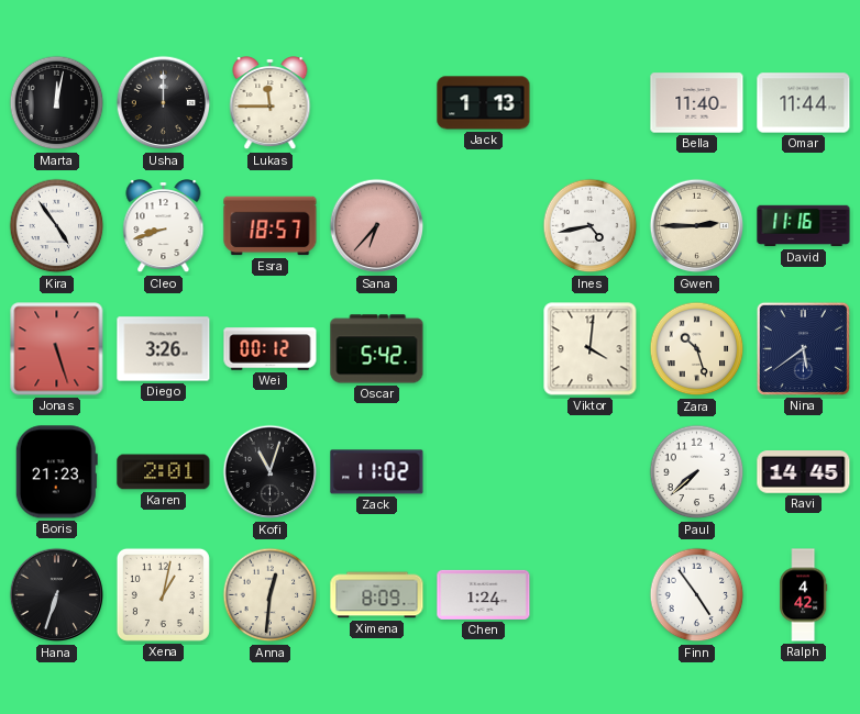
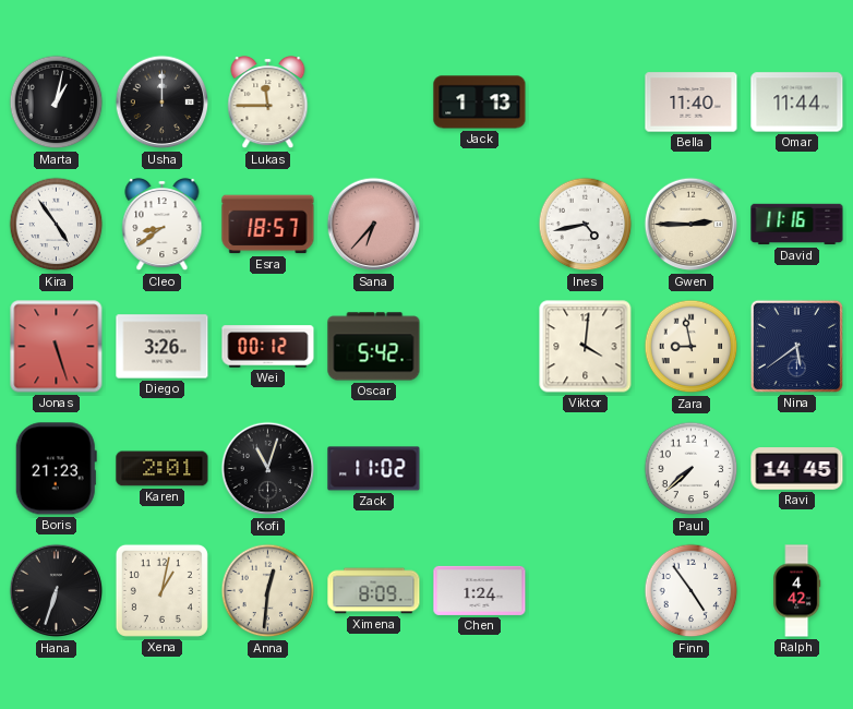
Marta: 12:02 -> 1:02
Cleo: 8:42 -> 8:39
Zara: 10:27 -> 8:58
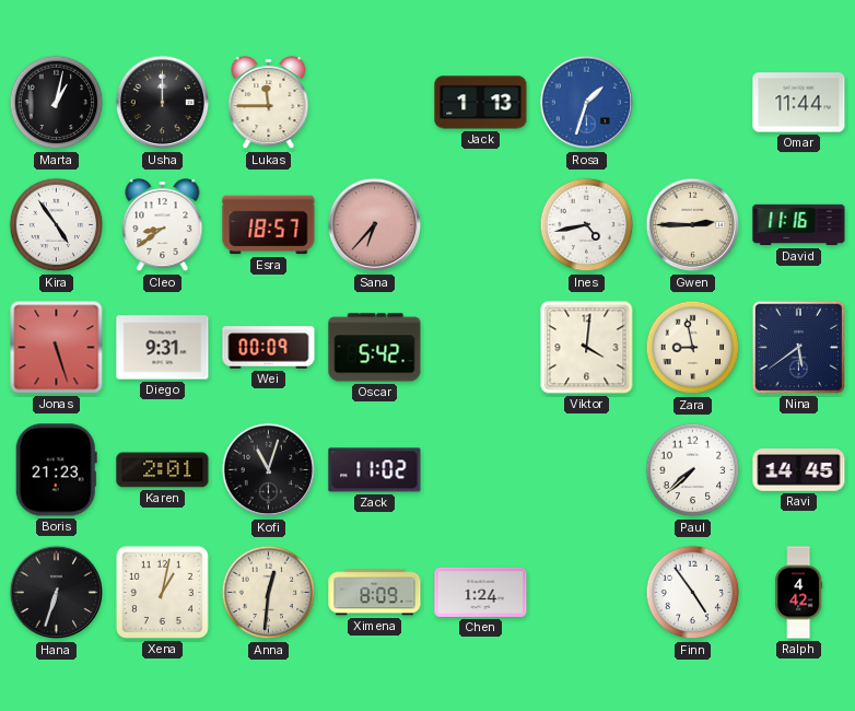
Rosa: none -> 1:33
Bella: 11:40 -> none
Diego: 3:26 -> 9:31
Wei: 00:12 -> 00:09
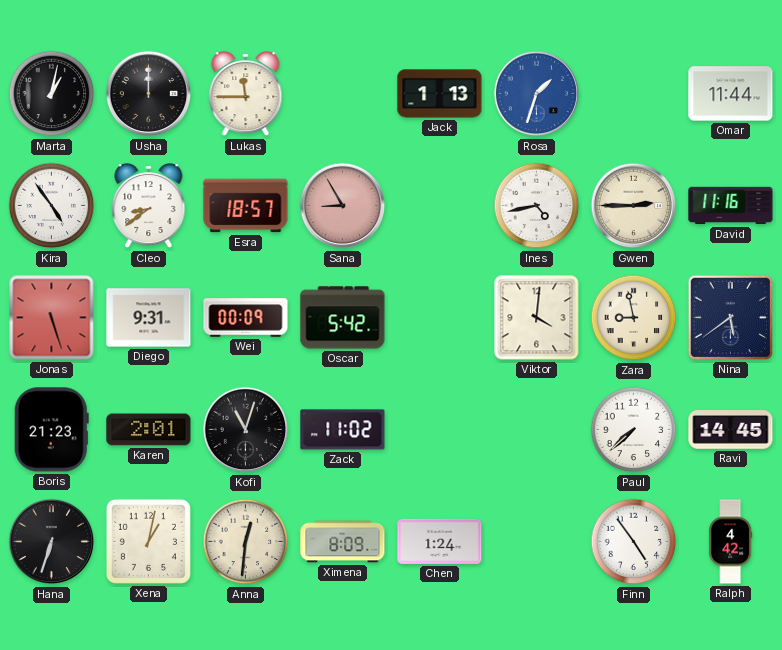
Sana: 6:37 -> 8:55
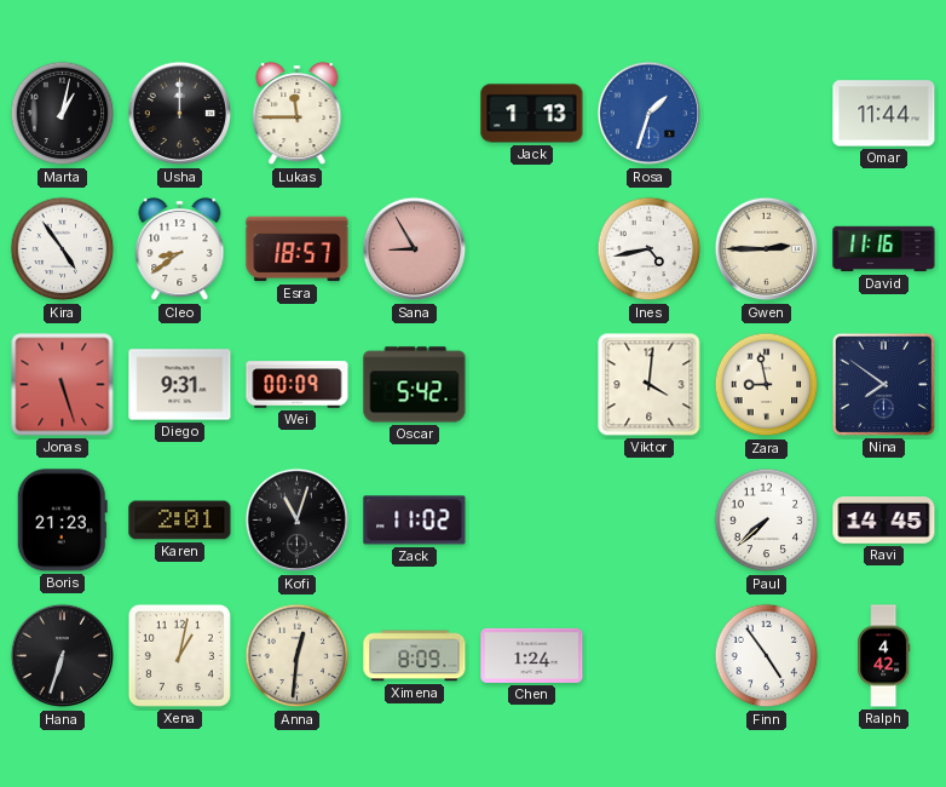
Nina: 5:39 -> 7:51
